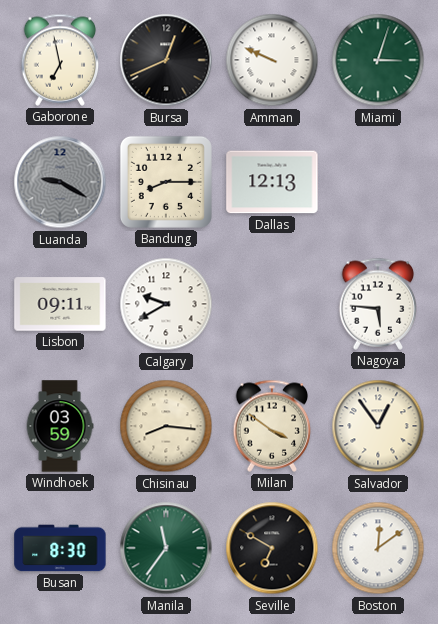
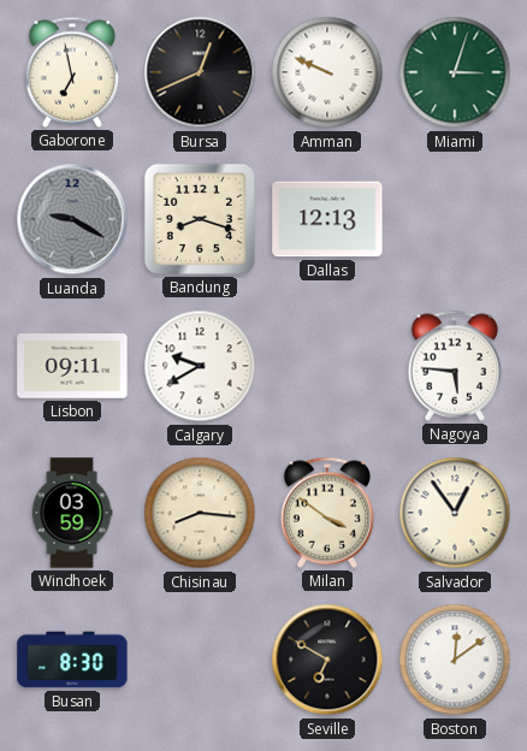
Bandung: 8:15 -> 8:18
Manila: 11:36 -> none
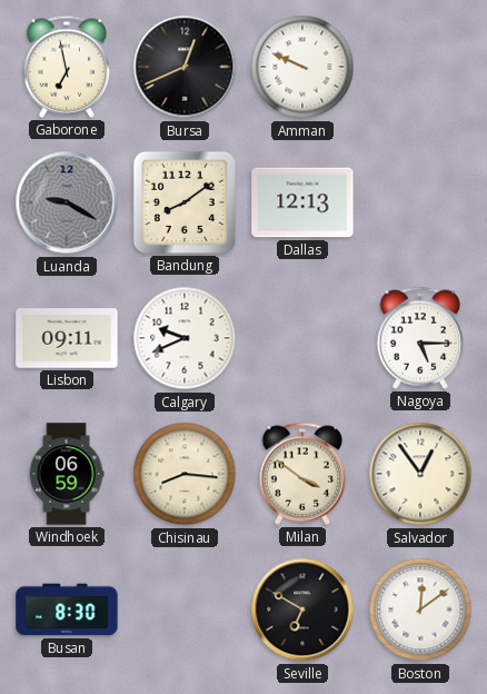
Miami: 3:03 -> none
Bandung: 8:18 -> 8:09
Calgary: 9:40 -> 9:41
Nagoya: 5:46 -> 5:15
Windhoek: 03:59 -> 06:59
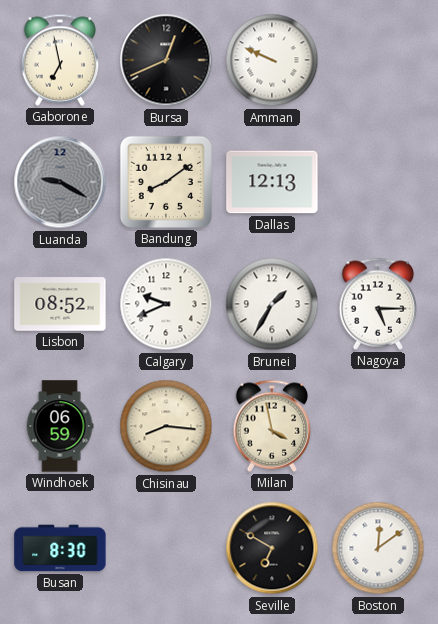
Lisbon: 09:11 -> 08:52
Brunei: none -> 1:35
Milan: 3:51 -> 3:58
Salvador: 12:54 -> none
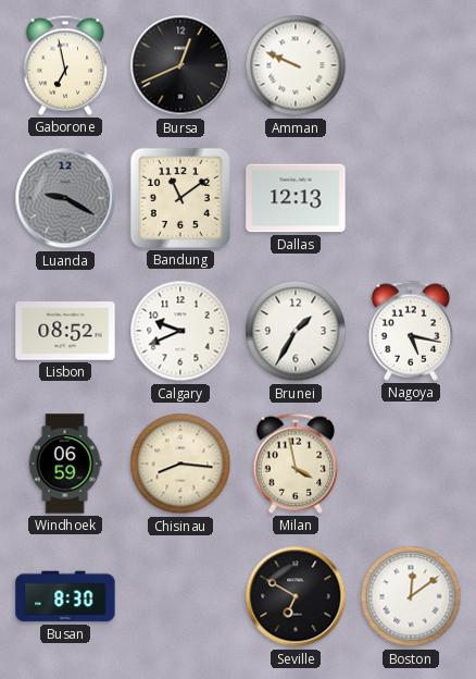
Bandung: 8:09 -> 11:09
Nagoya: 5:15 -> 5:17
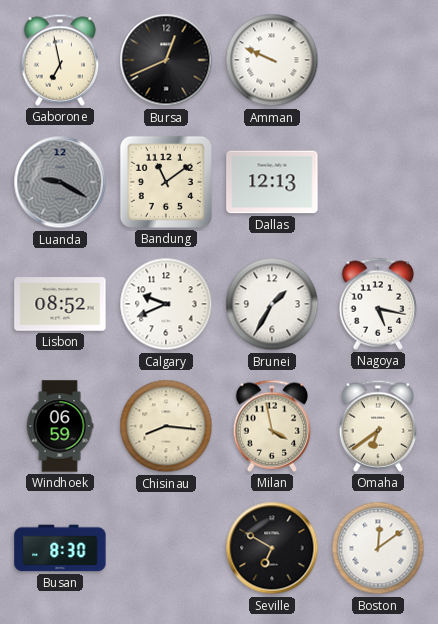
Omaha: none -> 6:39
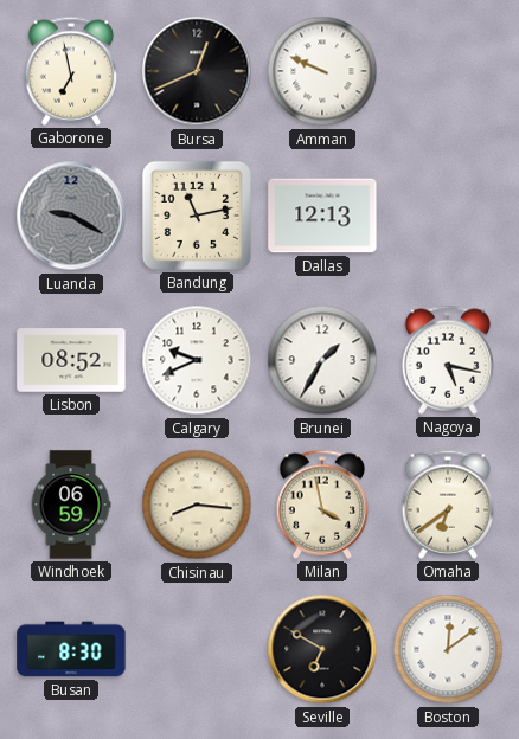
Bandung: 11:09 -> 11:13
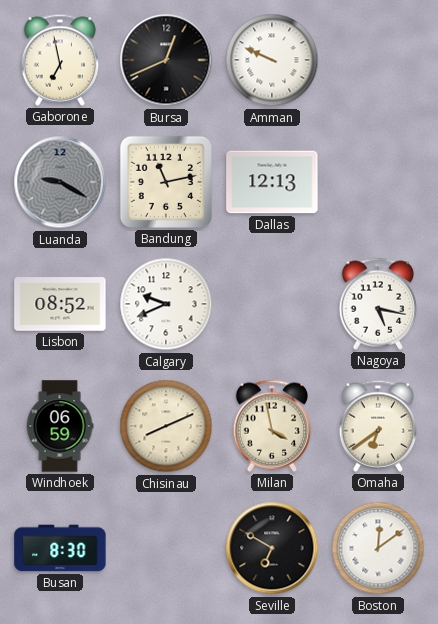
Brunei: 1:35 -> none
Chisinau: 8:16 -> 8:11
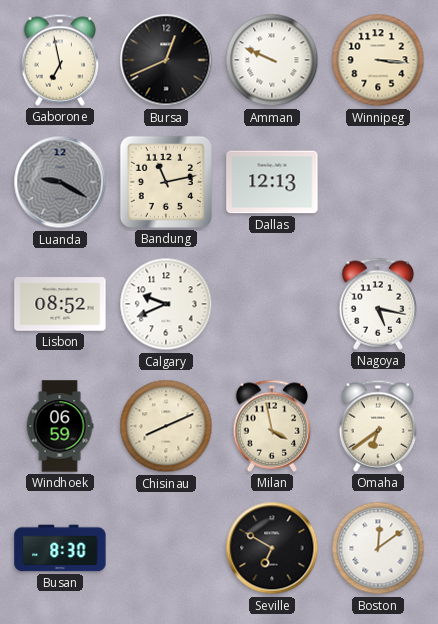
Winnipeg: none -> 3:16
